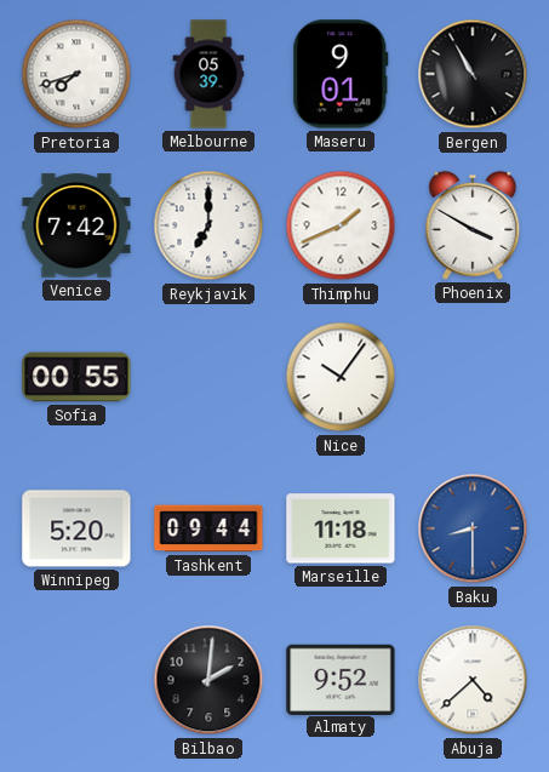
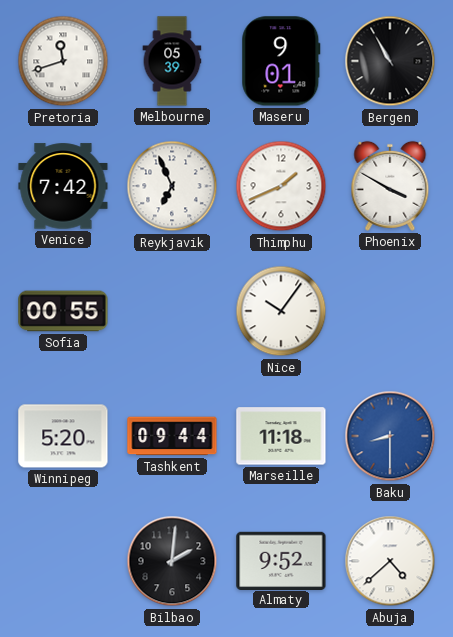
Pretoria: 7:42 -> 11:42
Reykjavik: 7:00 -> 6:56
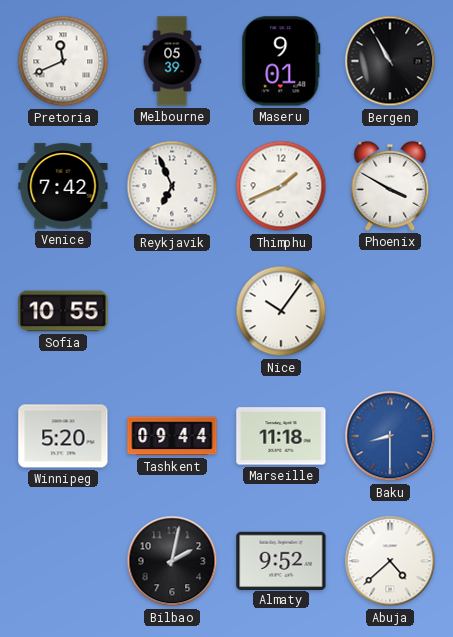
Pretoria: 11:42 -> 11:41
Sofia: 00:55 -> 10:55
Bilbao: 2:01 -> 2:02
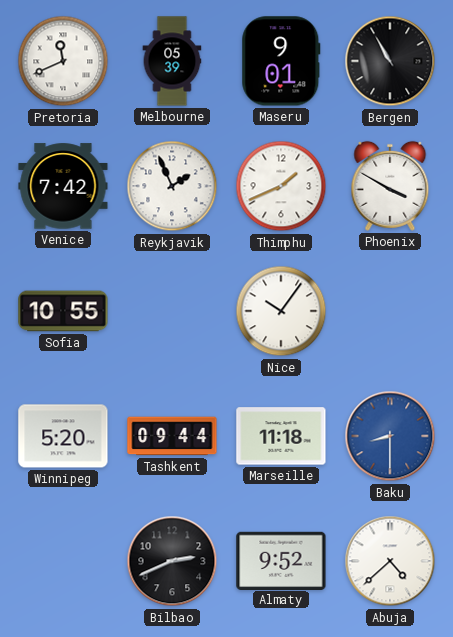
Reykjavik: 6:56 -> 1:56
Bilbao: 2:02 -> 2:41
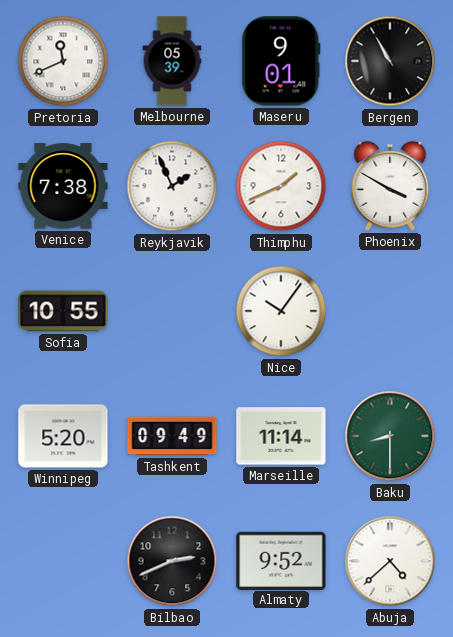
Venice: 7:42 -> 7:38
Tashkent: 09:44 -> 09:49
Marseille: 11:18 -> 11:14
Baku dial: blue -> green
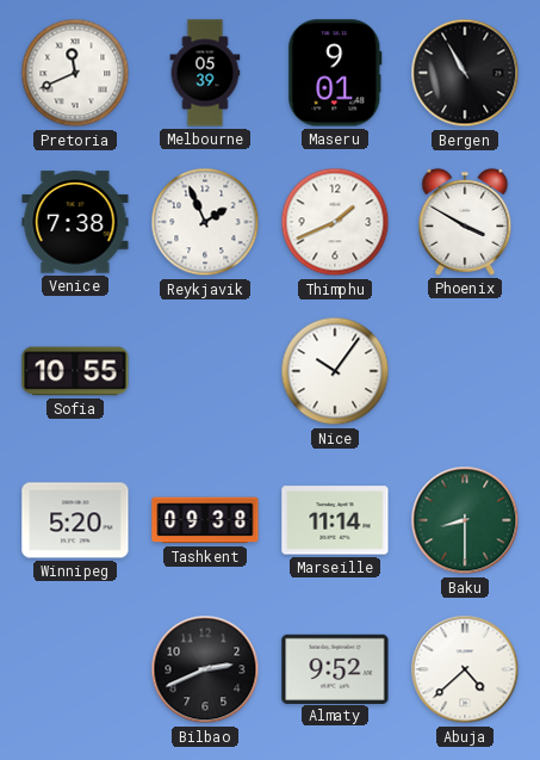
Tashkent: 09:49 -> 09:38
